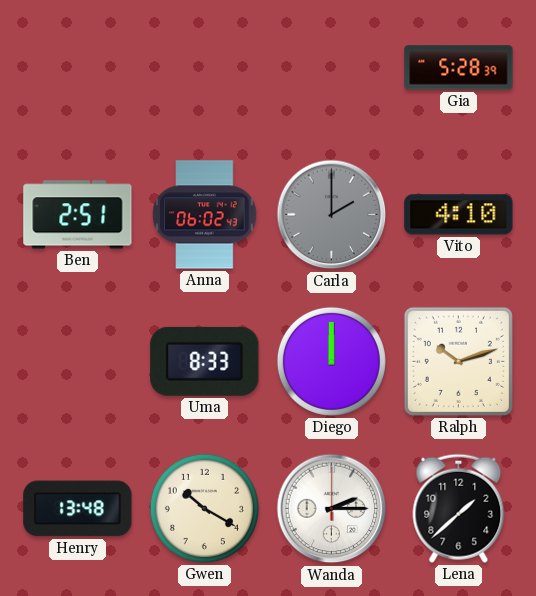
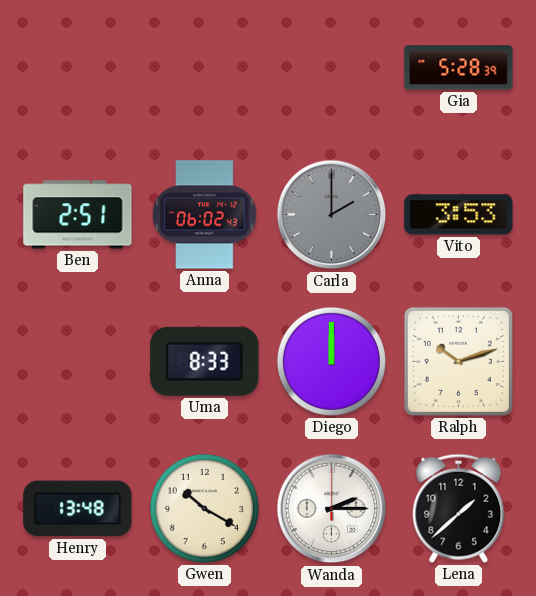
Vito: 4:10 -> 3:53
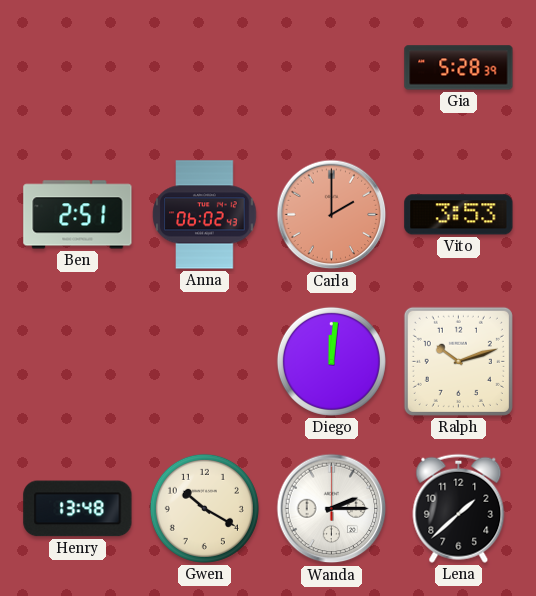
Carla dial: grey -> salmon
Uma: 8:33 -> none
Diego: 12:00 -> 12:01
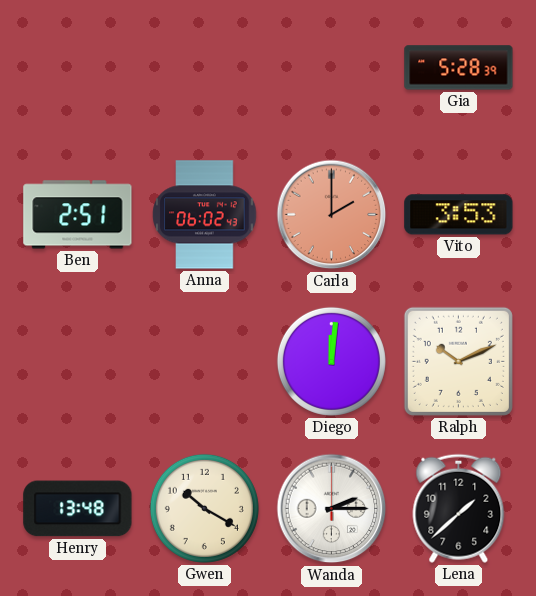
Ralph: 10:12 -> 10:11
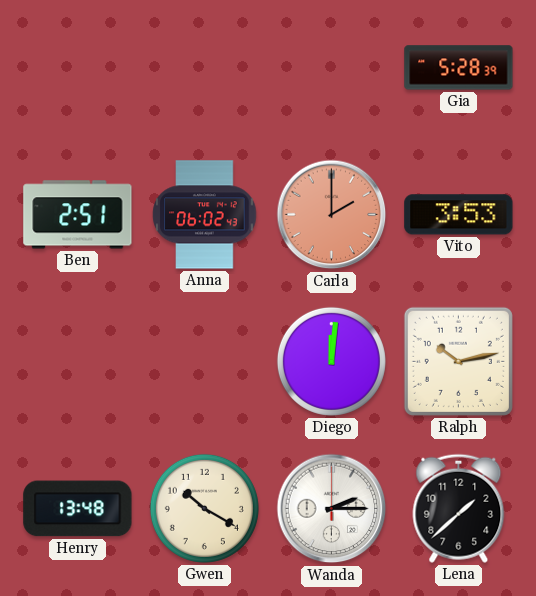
Ralph: 10:11 -> 10:13
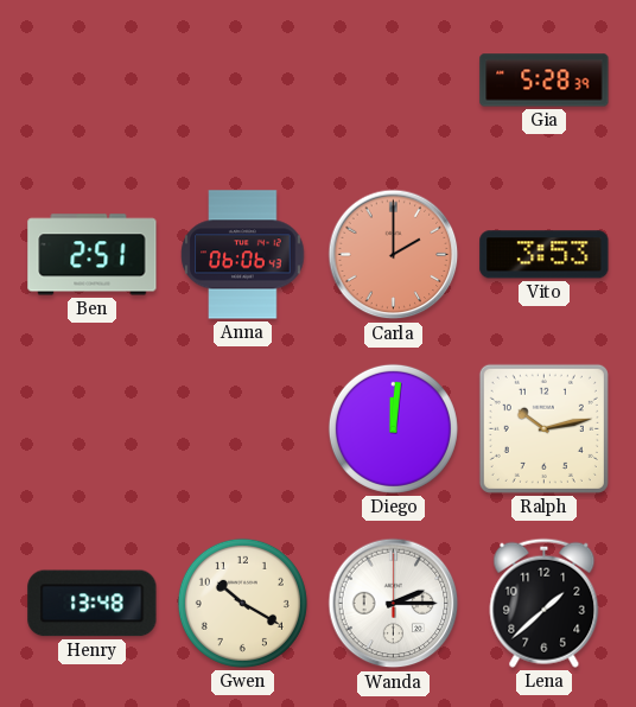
Anna: 06:02 -> 06:06
